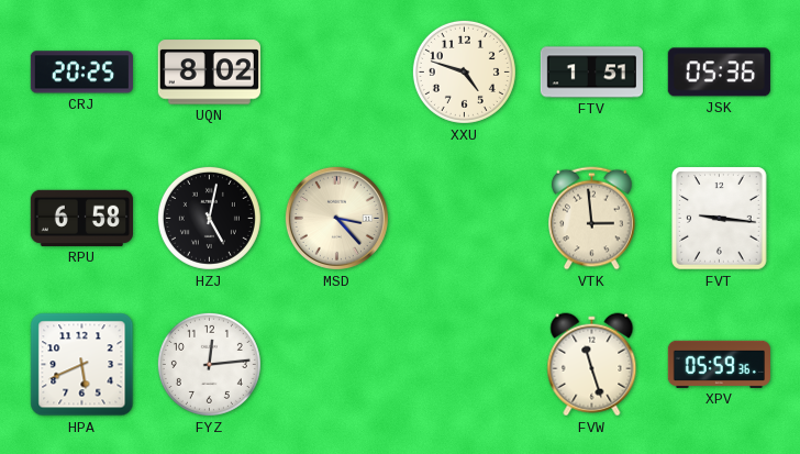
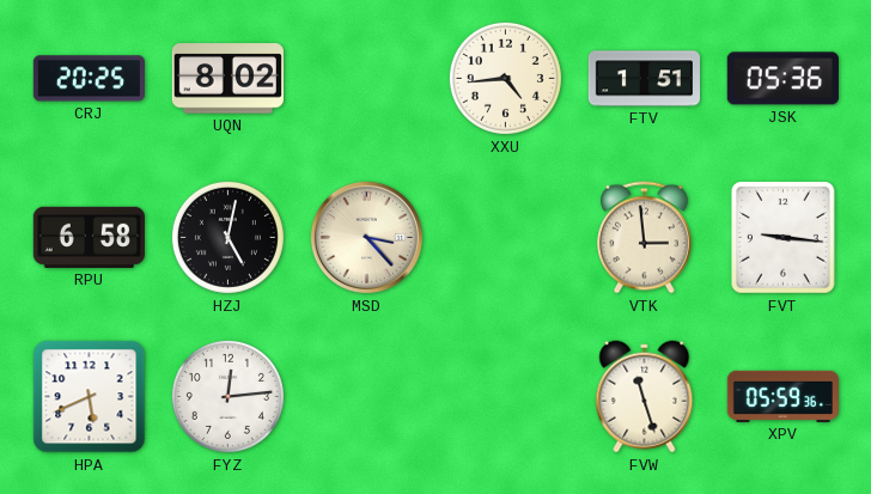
XXU: 4:48 -> 4:44
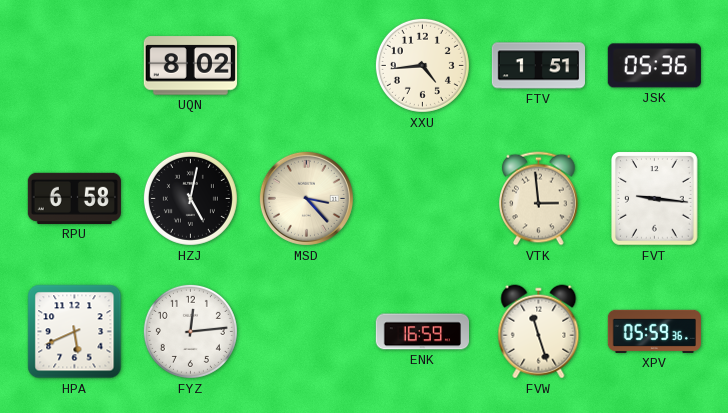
CRJ: 20:25 -> none
ENK: none -> 16:59
